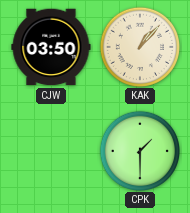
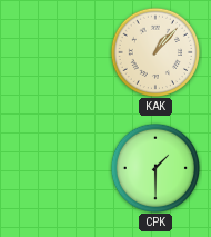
CJW: 03:50 -> none
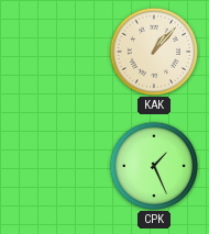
CPK: 1:30 -> 1:26
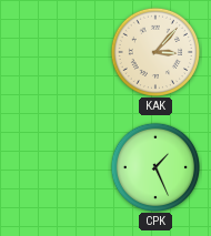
KAK: 1:07 -> 3:07
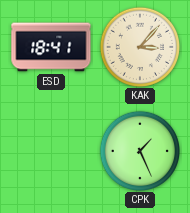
ESD: none -> 18:41
